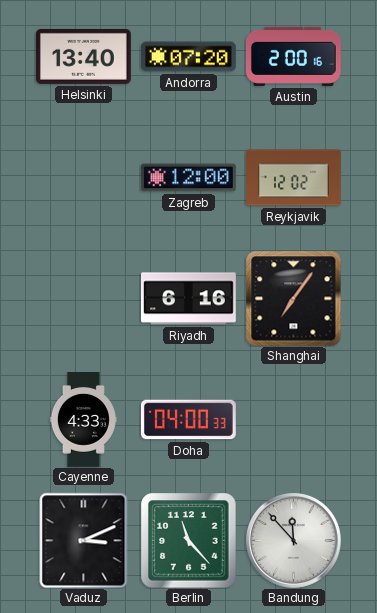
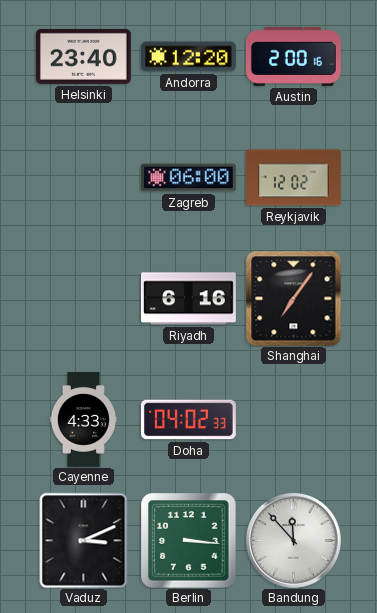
Helsinki: 13:40 -> 23:40
Andorra: 07:20 -> 12:20
Zagreb: 12:00 -> 06:00
Doha: 04:00 -> 04:02
Berlin: 11:23 -> 3:16
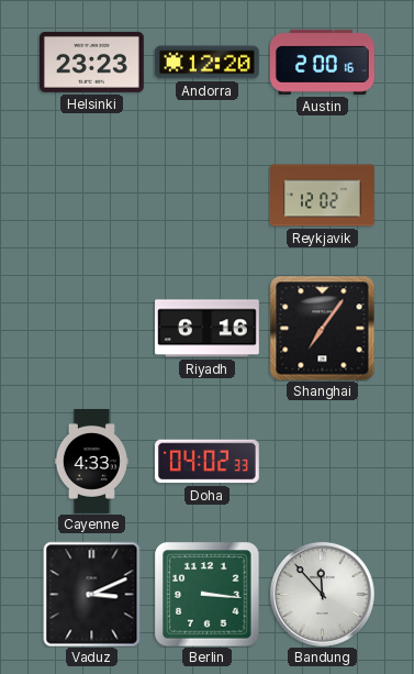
Helsinki: 23:40 -> 23:23
Zagreb: 06:00 -> none
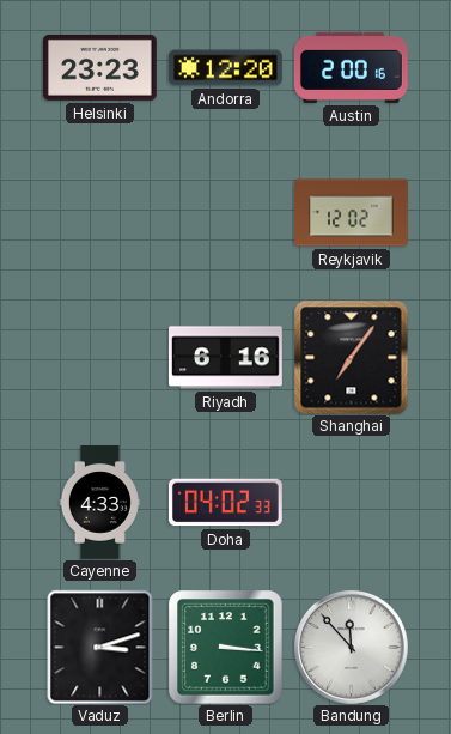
Vaduz: 3:11 -> 3:12
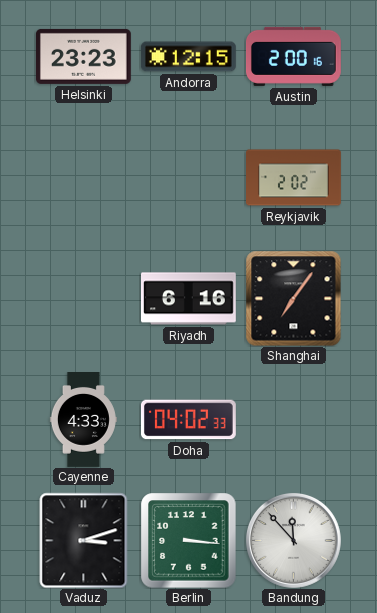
Andorra: 12:20 -> 12:15
Reykjavik: 12:02 -> 2:02
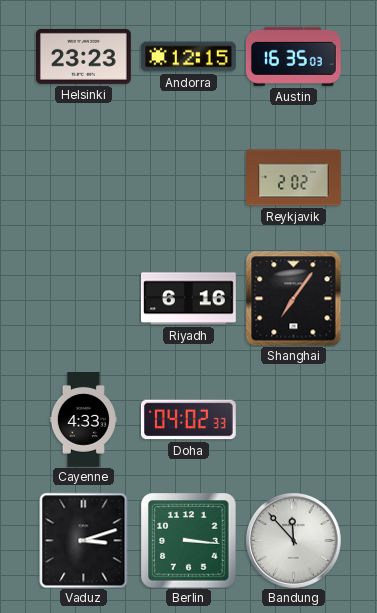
Austin: 2:00 -> 16:35
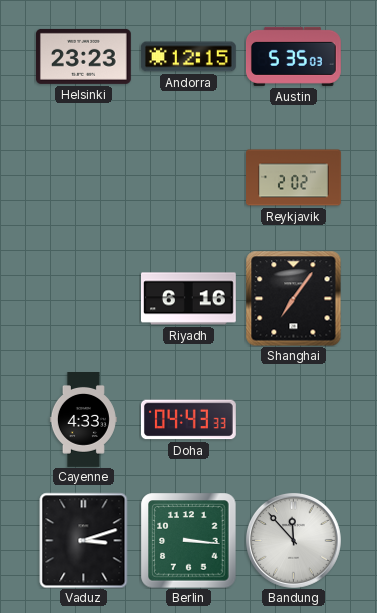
Austin: 16:35 -> 5:35
Doha: 04:02 -> 04:43
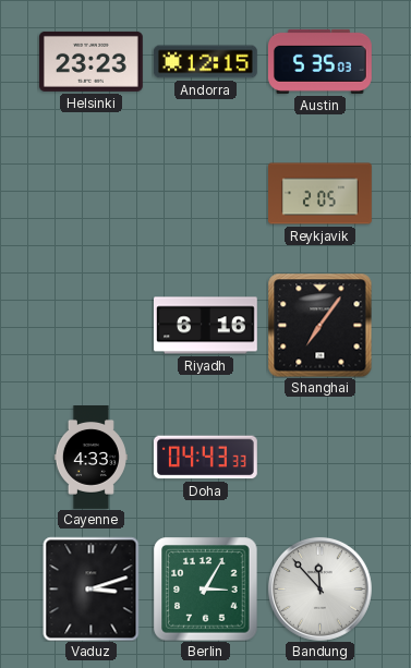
Reykjavik: 2:02 -> 2:05
Berlin: 3:16 -> 3:05
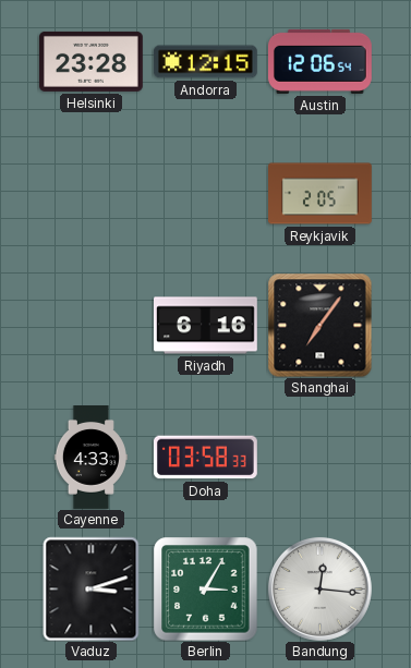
Helsinki: 23:23 -> 23:28
Austin: 5:35 -> 12:06
Doha: 04:43 -> 03:58
Bandung: 11:53 -> 12:16
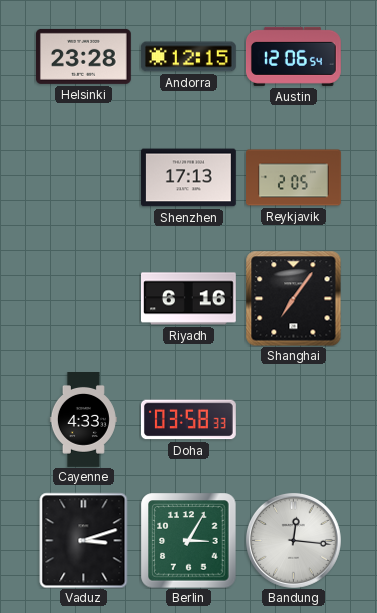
Shenzhen: none -> 17:13
